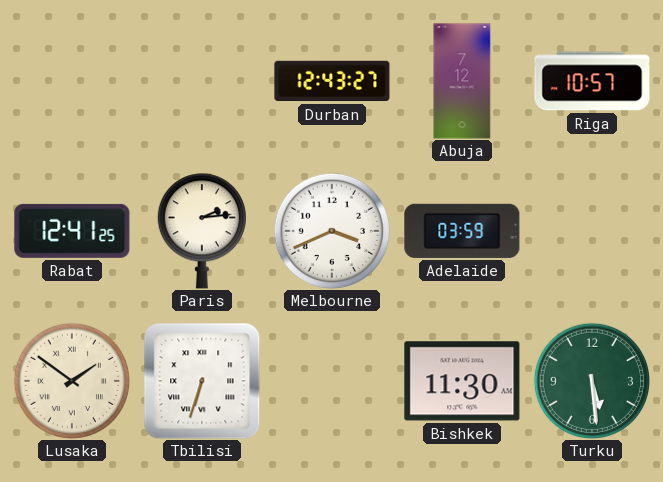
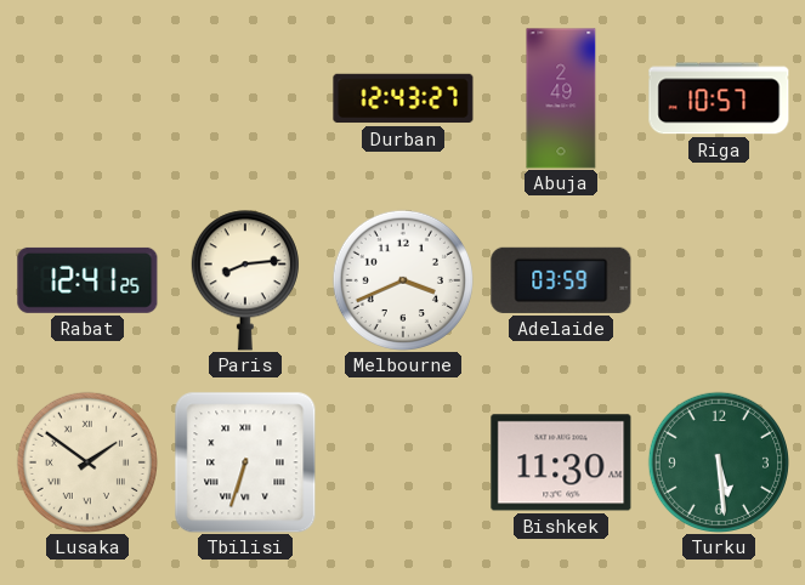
Abuja: 7:12 -> 2:49
Paris: 2:14 -> 8:14
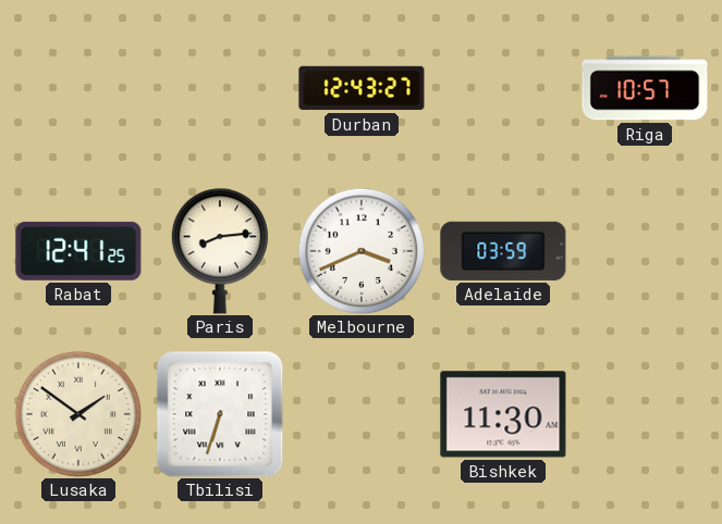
Abuja: 2:49 -> none
Turku: 5:29 -> none
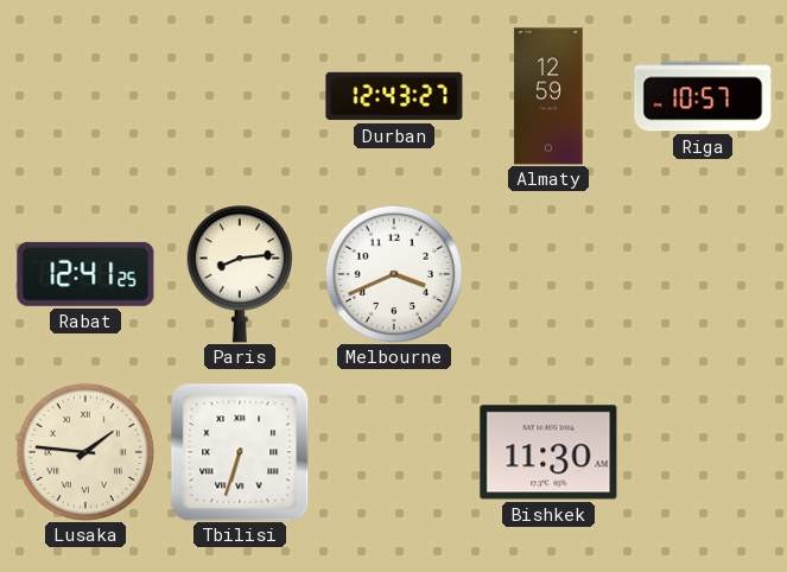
Almaty: none -> 12:59
Adelaide: 03:59 -> none
Lusaka: 1:51 -> 1:46
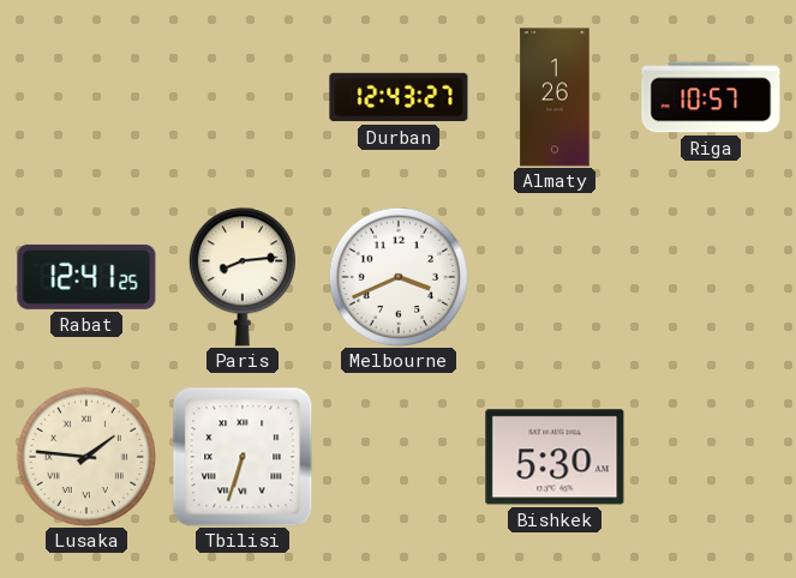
Almaty: 12:59 -> 1:26
Bishkek: 11:30 -> 5:30
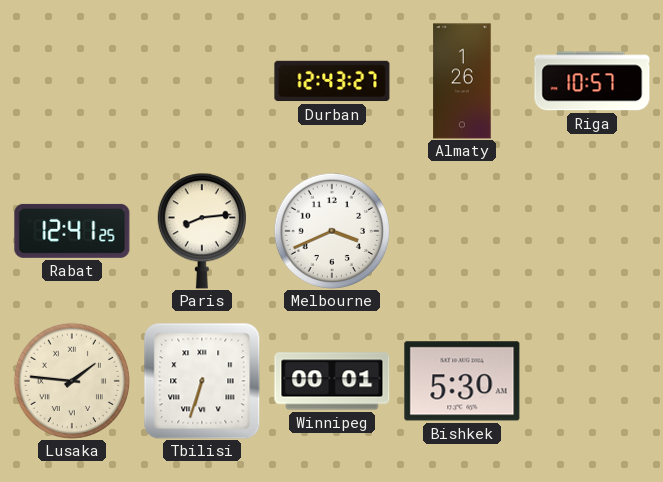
Winnipeg: none -> 00:01
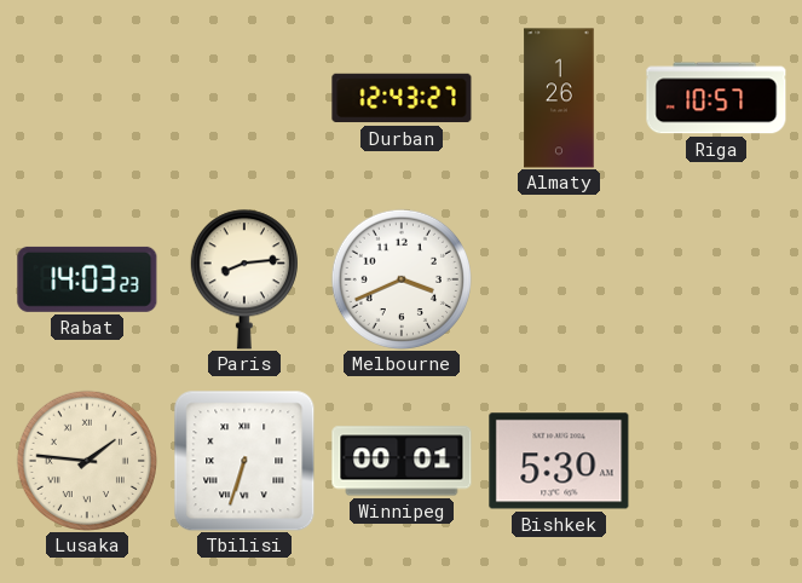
Rabat: 12:41 -> 14:03
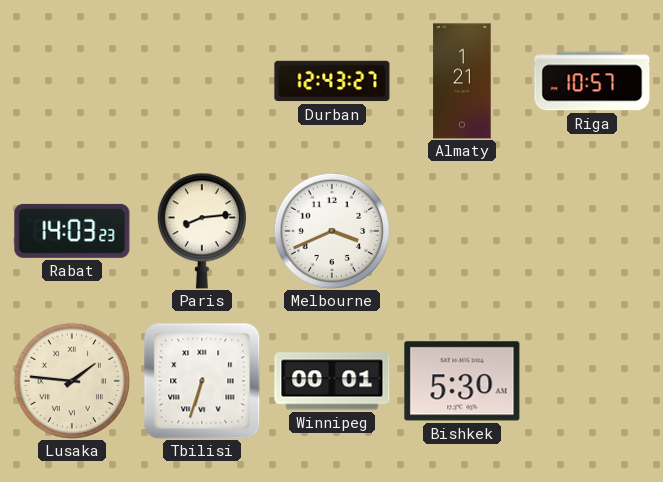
Almaty: 1:26 -> 1:21
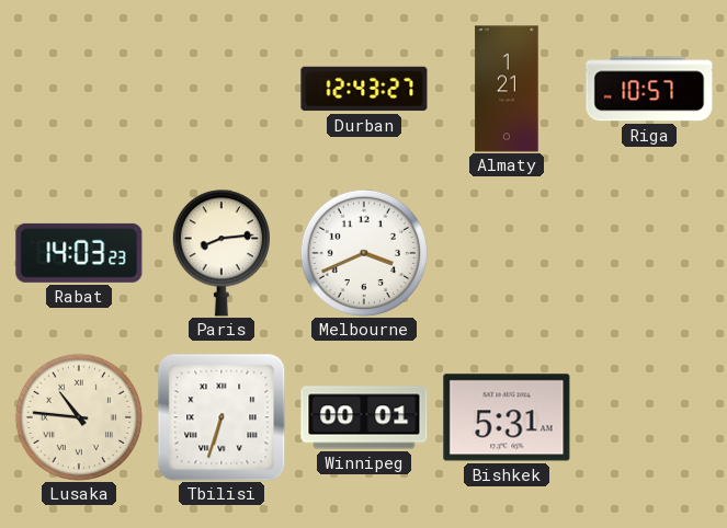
Lusaka: 1:46 -> 10:46
Bishkek: 5:30 -> 5:31
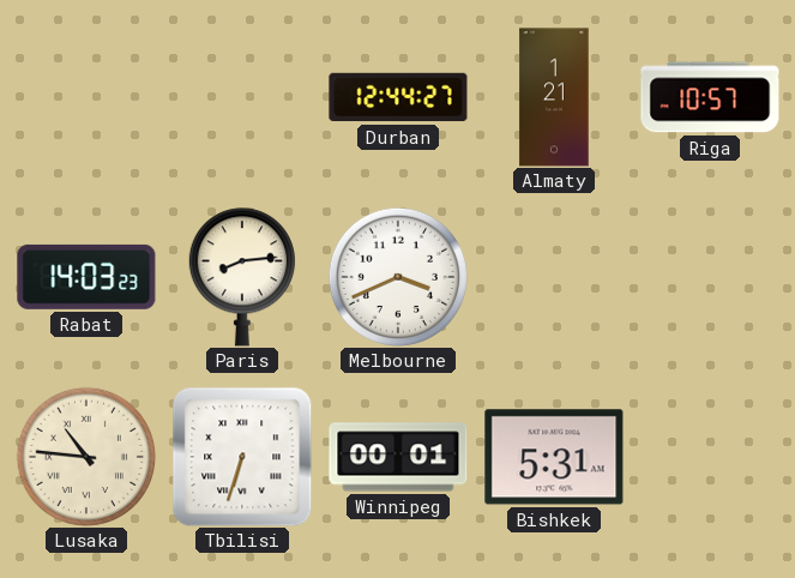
Durban: 12:43 -> 12:44
